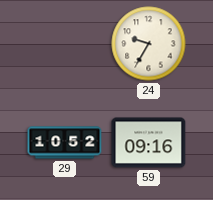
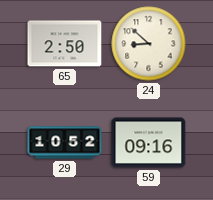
65: none -> 2:50
24: 9:35 -> 8:52
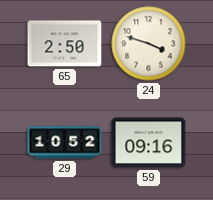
24: 8:52 -> 3:48
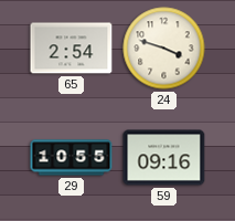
65: 2:50 -> 2:54
29: 10:52 -> 10:55
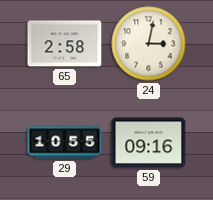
65: 2:54 -> 2:58
24: 3:48 -> 3:02
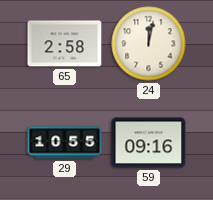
24: 3:02 -> 12:02
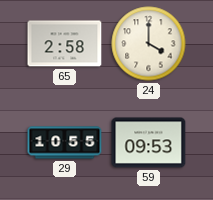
24: 12:02 -> 4:00
59: 09:16 -> 09:53
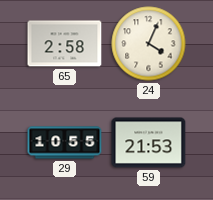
24: 4:00 -> 4:04
59: 09:53 -> 21:53
